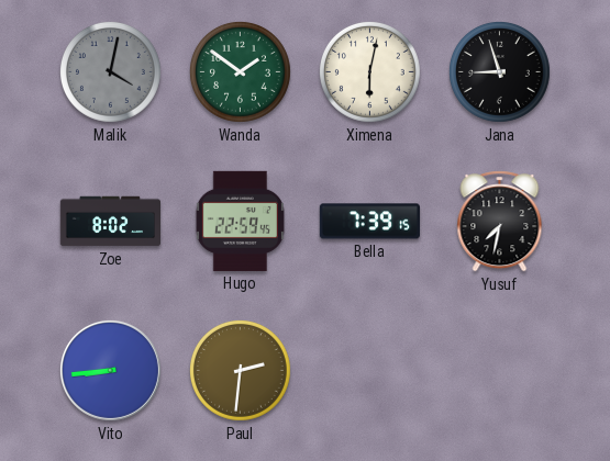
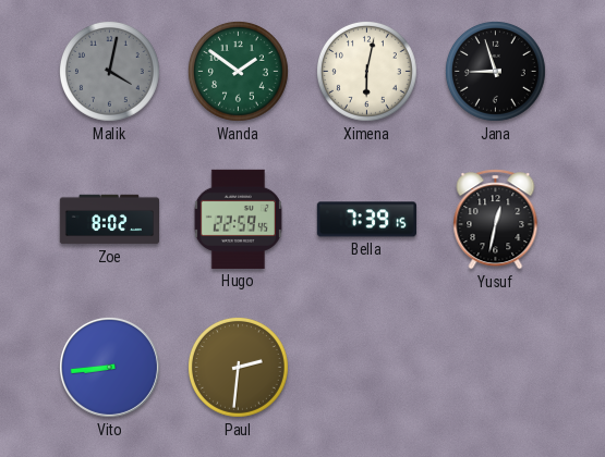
Yusuf: 7:32 -> 12:32
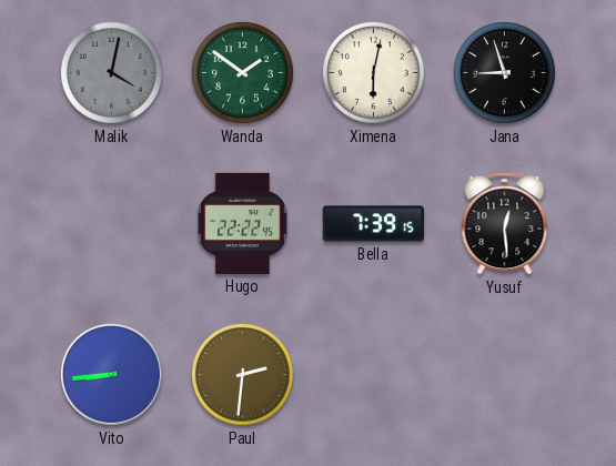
Zoe: 8:02 -> none
Hugo: 22:59 -> 22:22
Yusuf: 12:32 -> 12:29
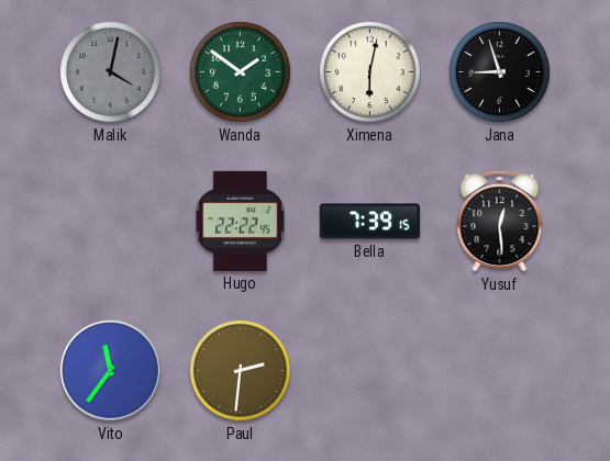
Vito: 8:44 -> 11:36
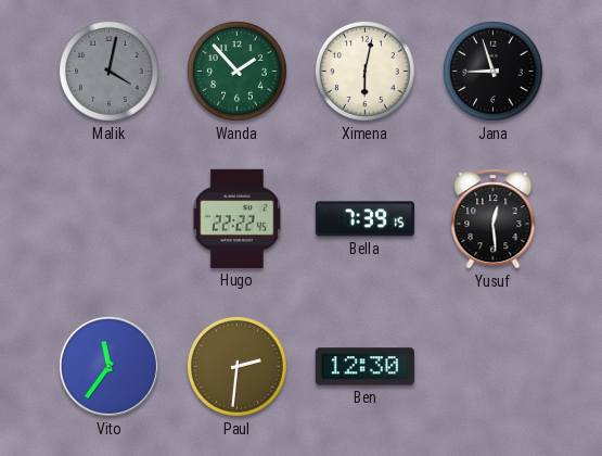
Wanda: 1:51 -> 1:53
Ben: none -> 12:30
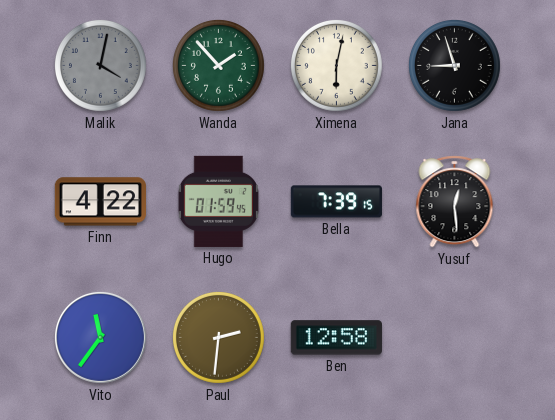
Finn: none -> 4:22
Hugo: 22:22 -> 01:59
Ben: 12:30 -> 12:58
